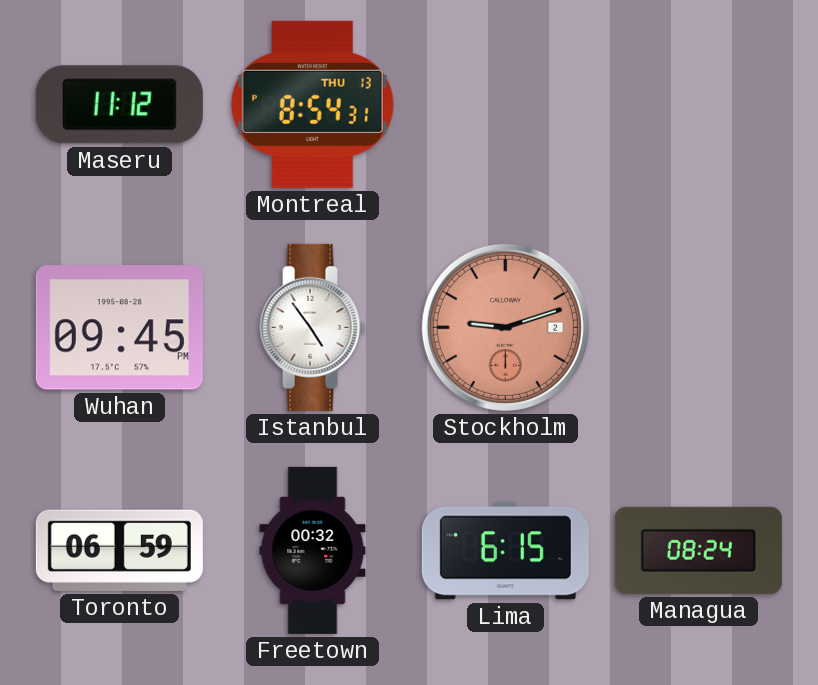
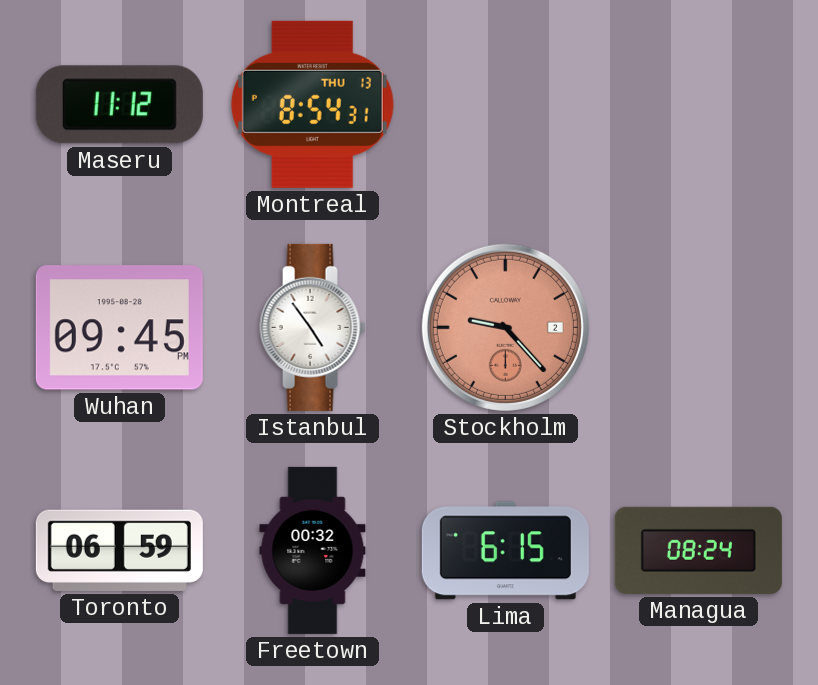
Stockholm: 9:12 -> 9:23
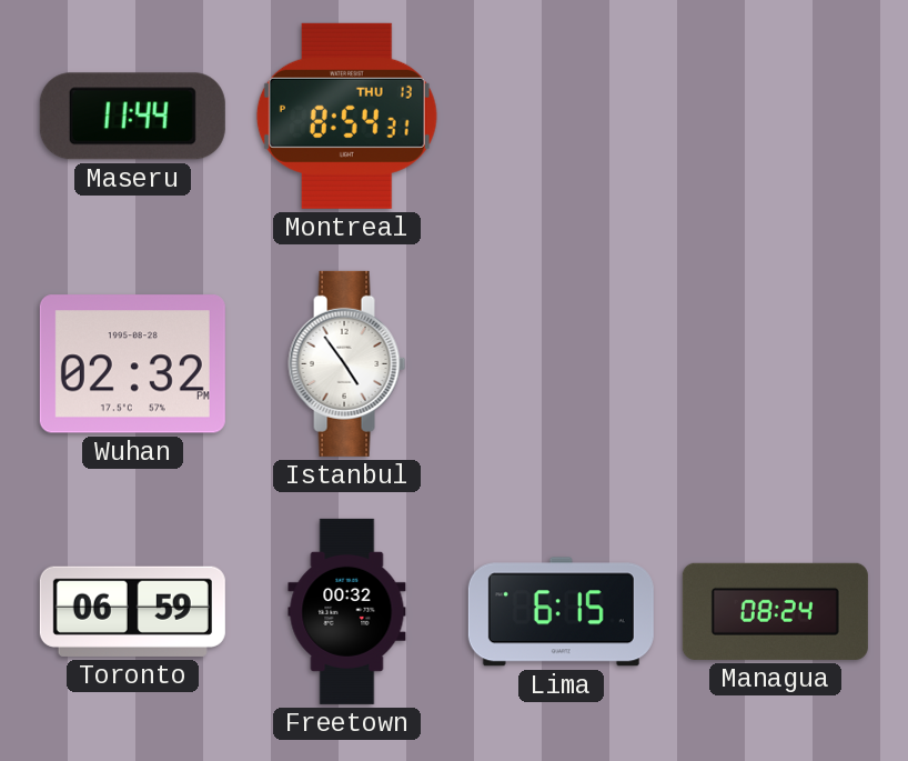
Maseru: 11:12 -> 11:44
Wuhan: 09:45 -> 02:32
Stockholm: 9:23 -> none
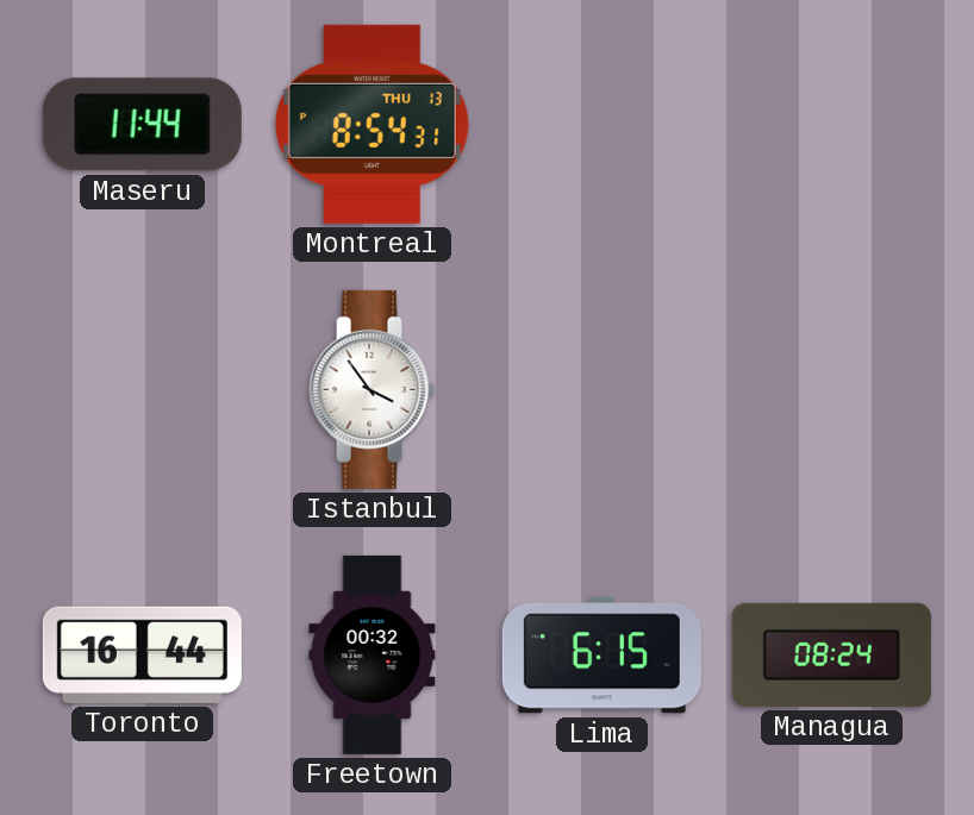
Wuhan: 02:32 -> none
Istanbul: 4:54 -> 3:54
Toronto: 06:59 -> 16:44
